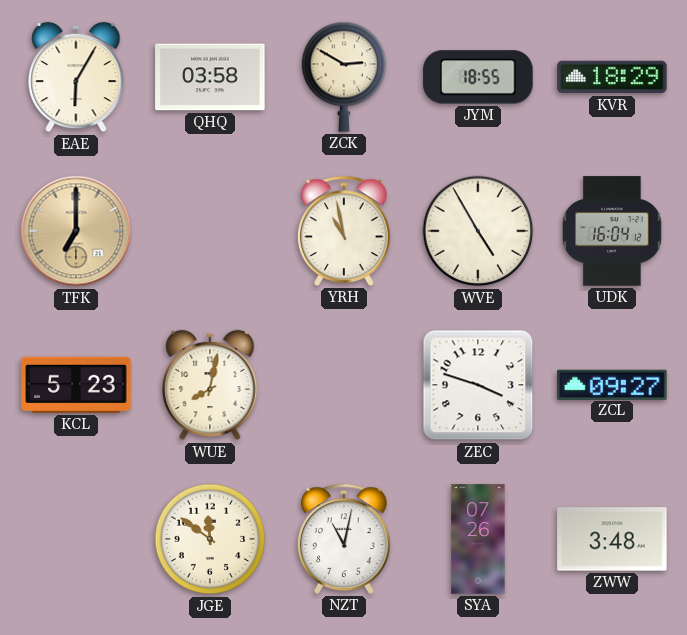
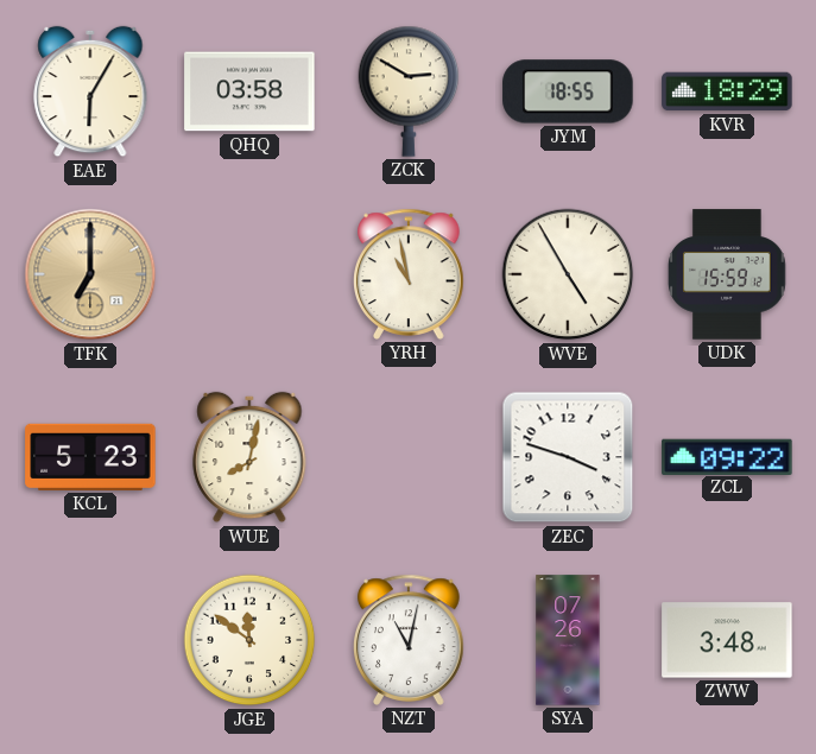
UDK: 16:04 -> 15:59
ZCL: 09:27 -> 09:22
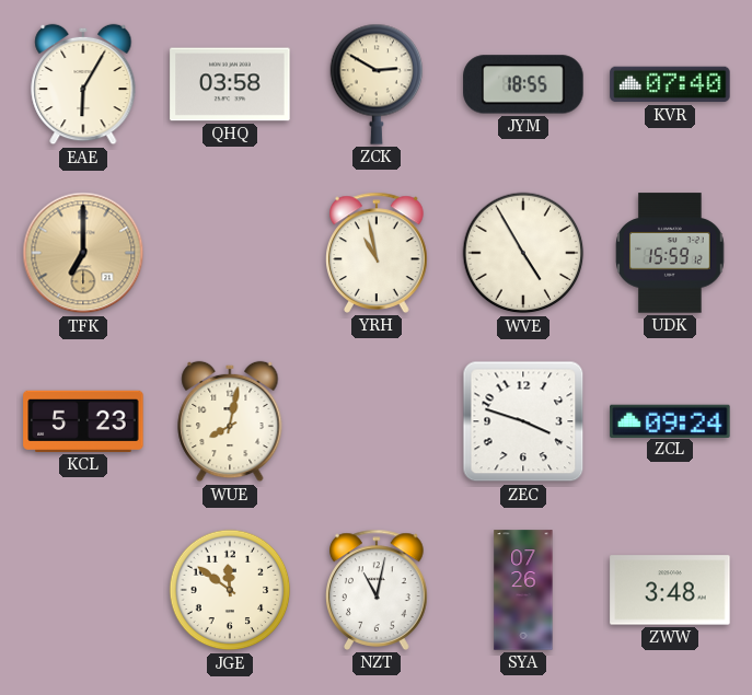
KVR: 18:29 -> 07:40
ZCL: 09:22 -> 09:24
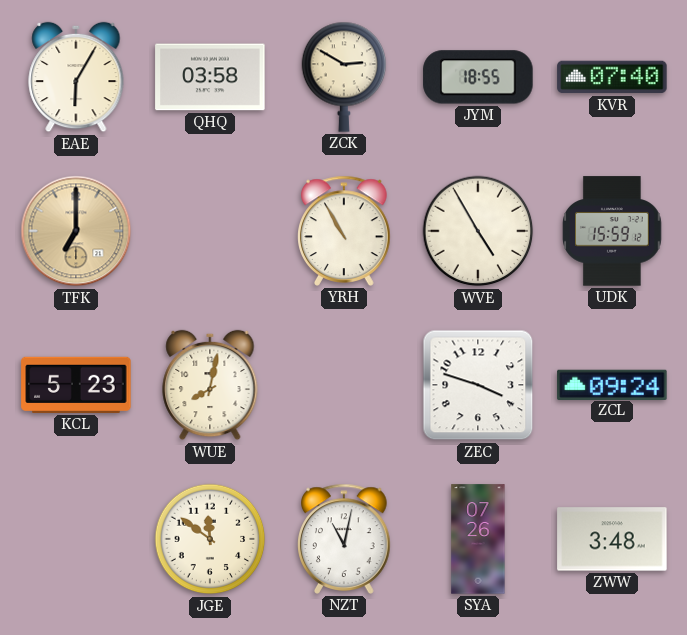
YRH: 10:58 -> 10:55
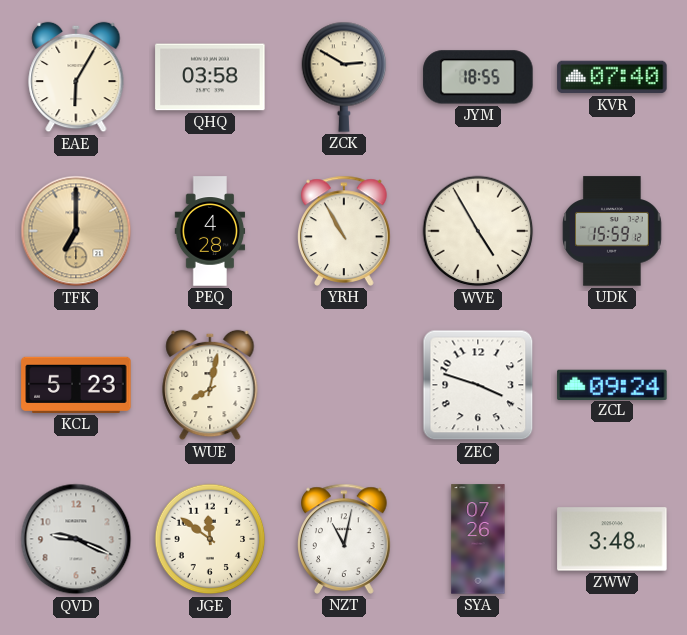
PEQ: none -> 4:28
QVD: none -> 9:19
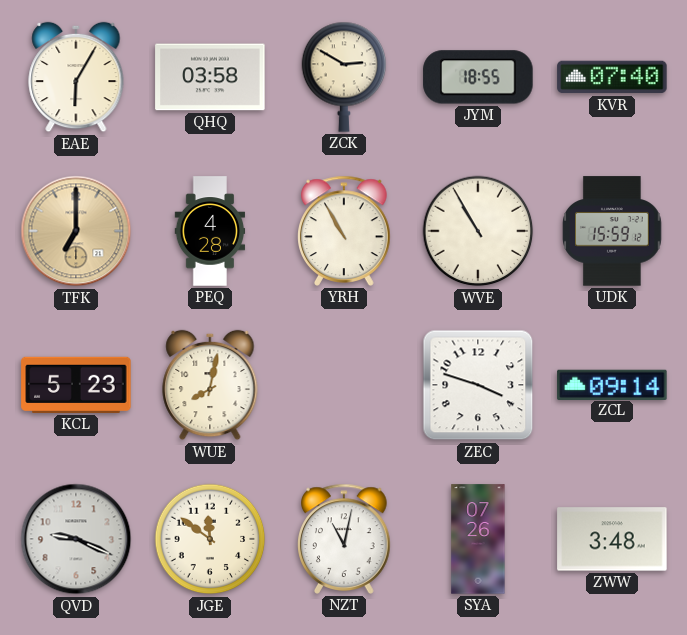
WVE: 4:55 -> 10:55
ZCL: 09:24 -> 09:14
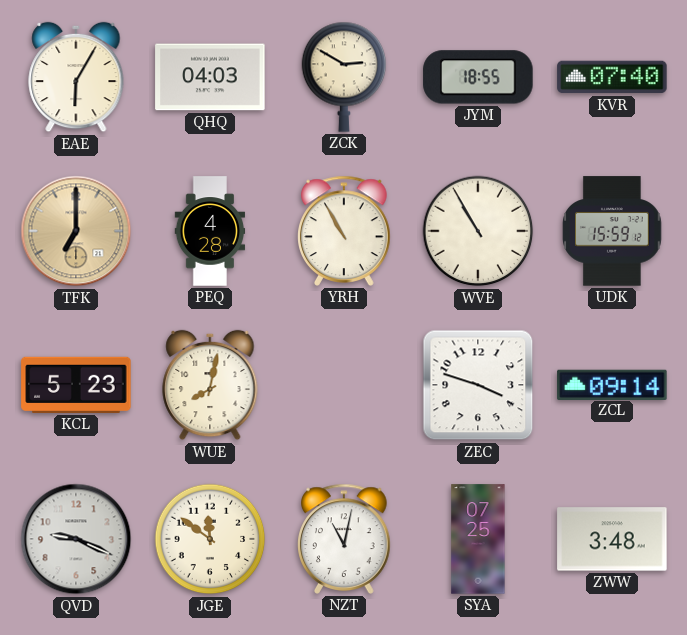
QHQ: 03:58 -> 04:03
SYA: 07:26 -> 07:25
